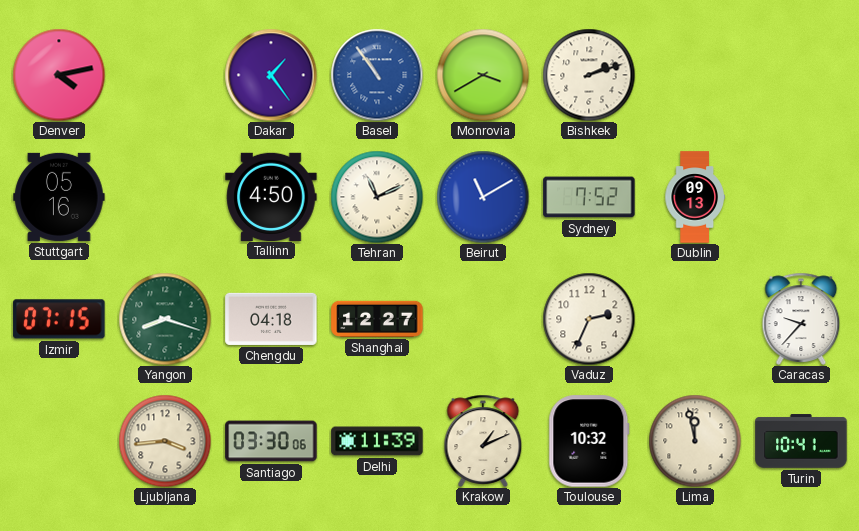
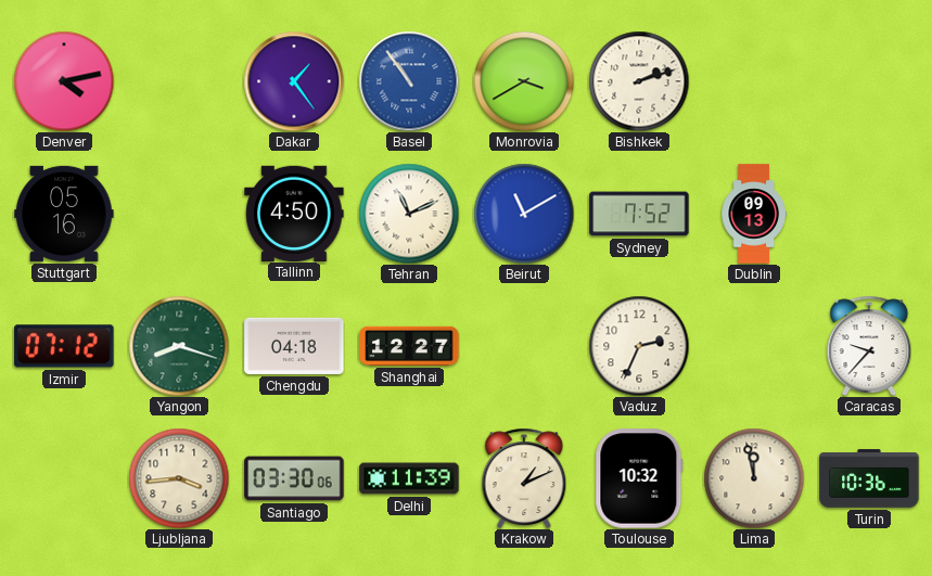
Izmir: 07:15 -> 07:12
Turin: 10:41 -> 10:36
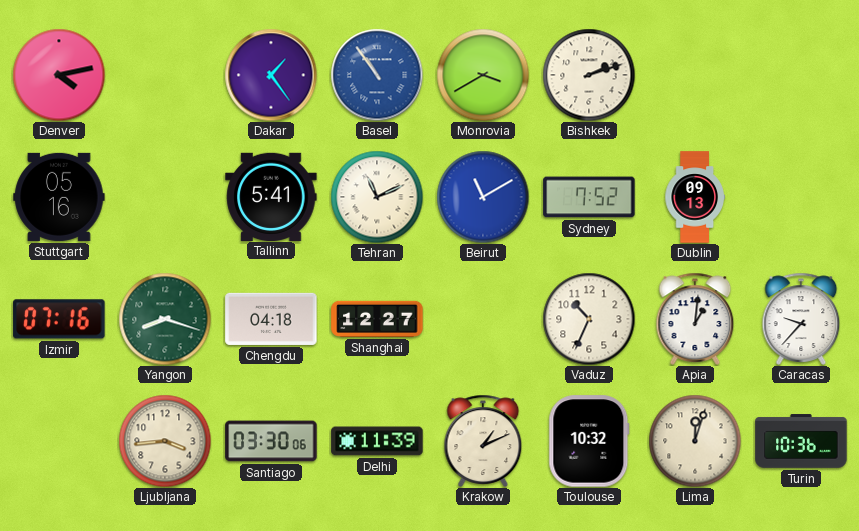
Tallinn: 4:50 -> 5:41
Izmir: 07:12 -> 07:16
Vaduz: 2:34 -> 10:34
Apia: none -> 1:01
Lima: 11:58 -> 12:03
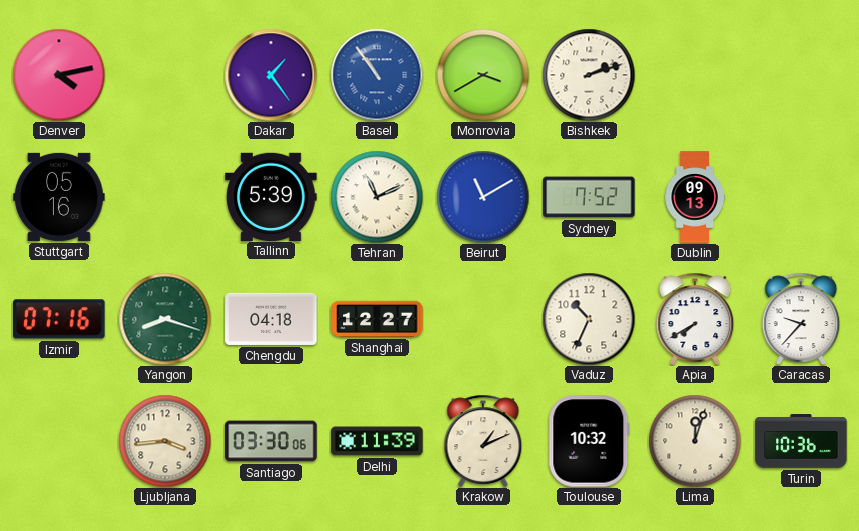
Tallinn: 5:41 -> 5:39
Apia: 1:01 -> 7:40
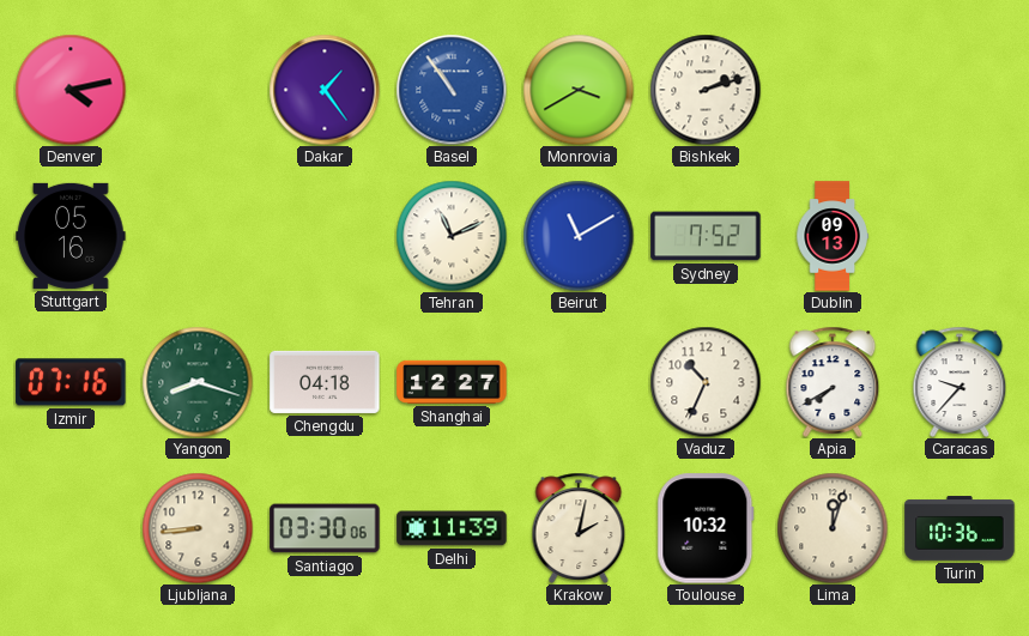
Tallinn: 5:39 -> none
Ljubljana: 3:44 -> 8:44
Krakow: 1:11 -> 2:02
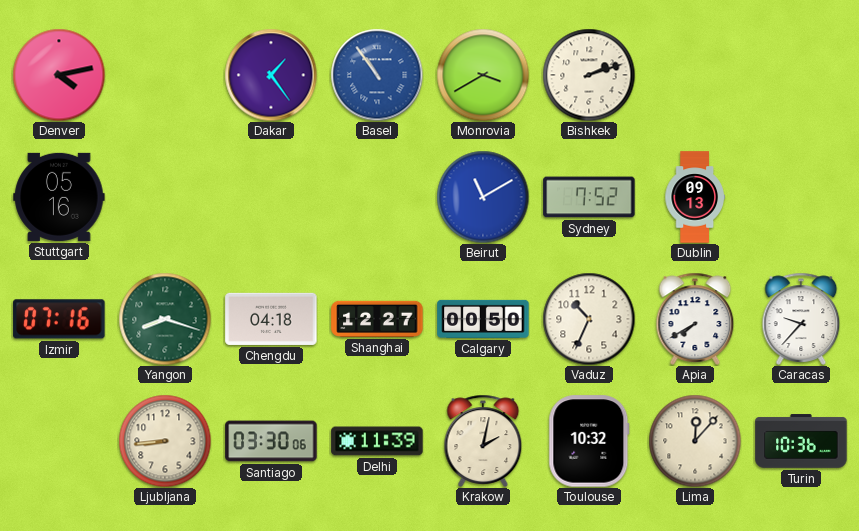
Tehran: 11:11 -> none
Calgary: none -> 00:50
Lima: 12:03 -> 12:07
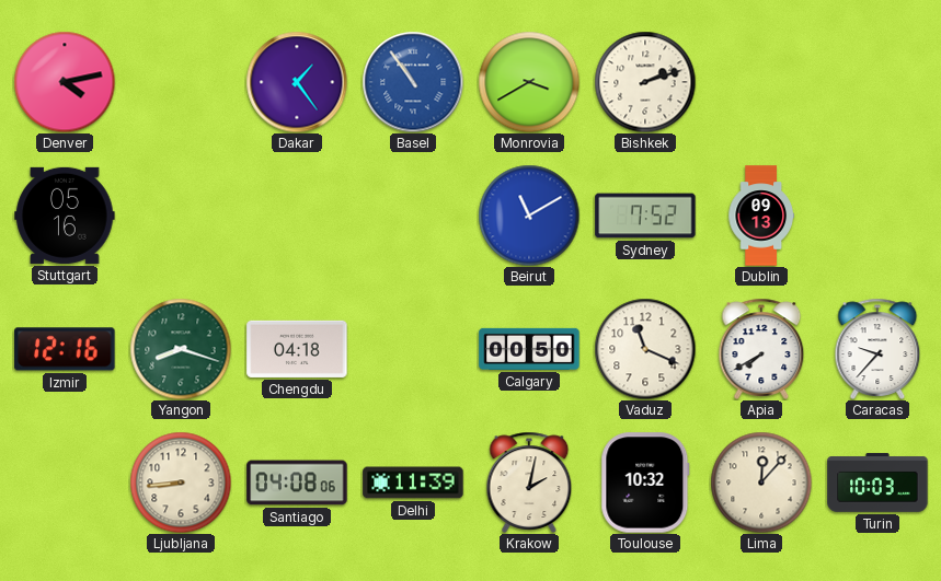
Izmir: 07:16 -> 12:16
Shanghai: 12:27 -> none
Vaduz: 10:34 -> 11:19
Santiago: 03:30 -> 04:08
Turin: 10:36 -> 10:03
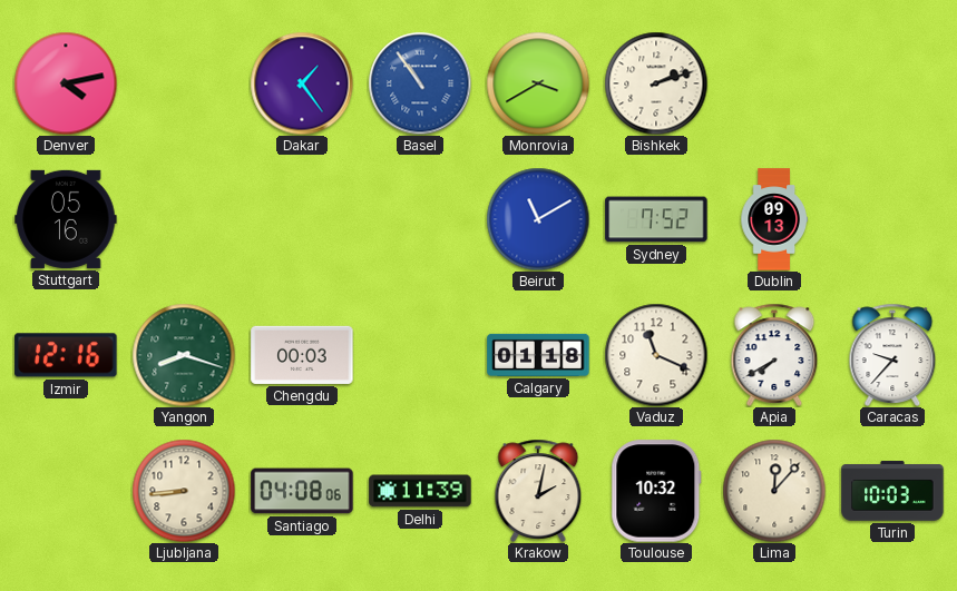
Chengdu: 04:18 -> 00:03
Calgary: 00:50 -> 01:18
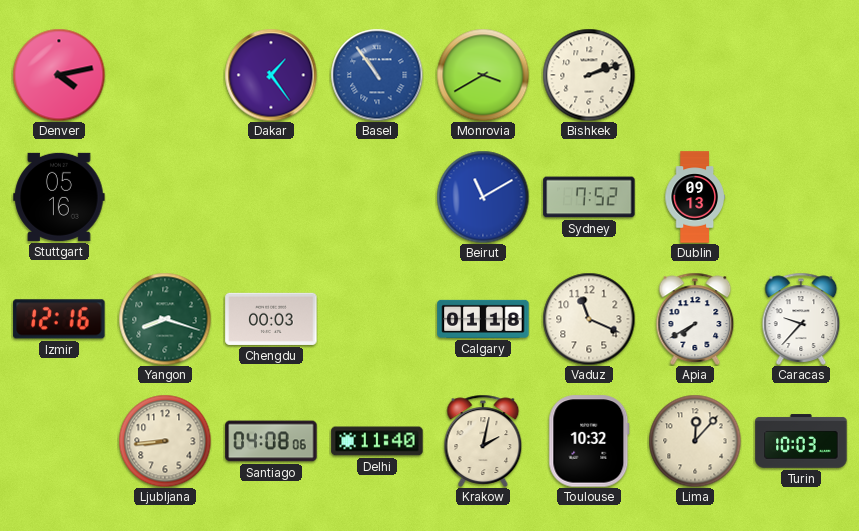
Delhi: 11:39 -> 11:40
